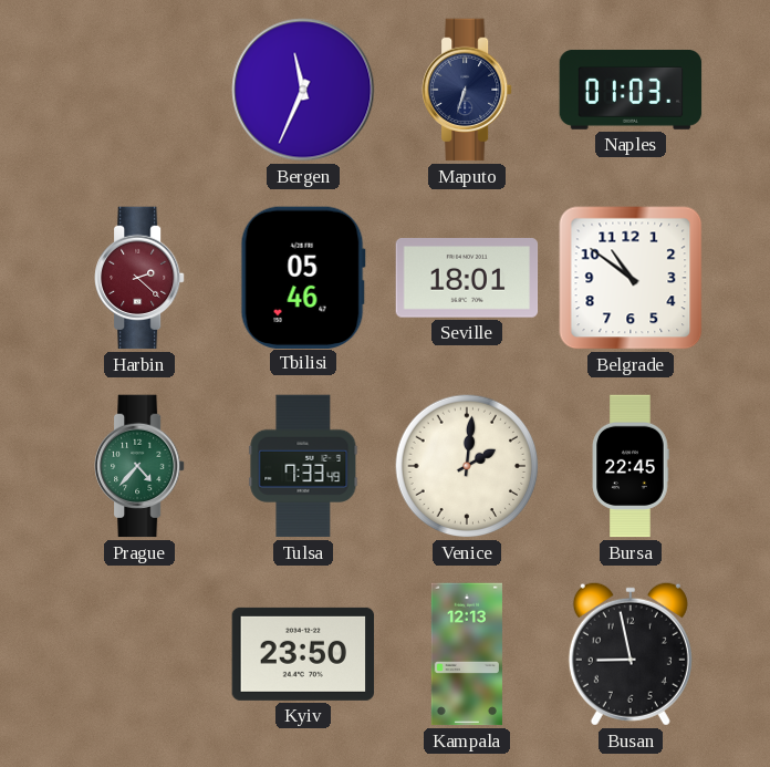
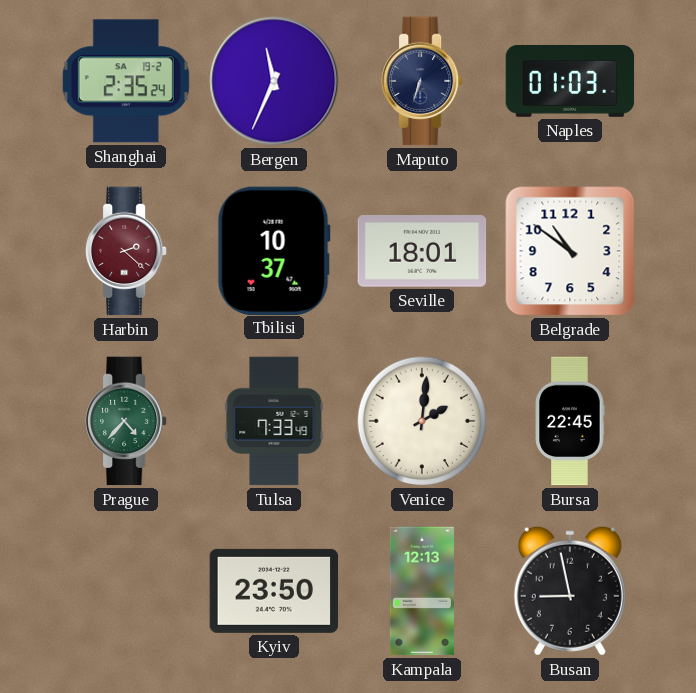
Shanghai: none -> 2:35
Tbilisi: 05:46 -> 10:37
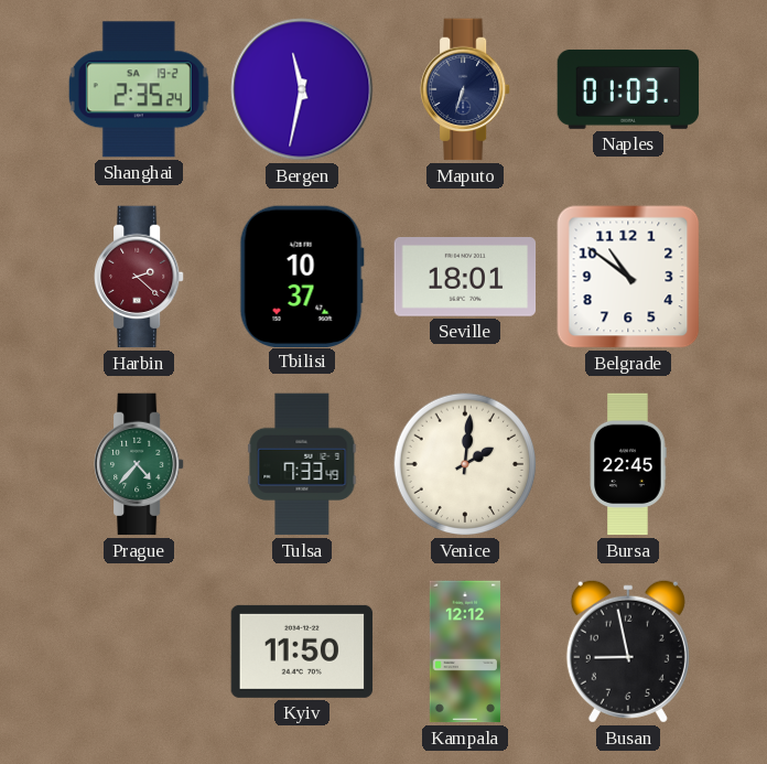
Bergen: 11:34 -> 11:32
Kyiv: 23:50 -> 11:50
Kampala: 12:13 -> 12:12
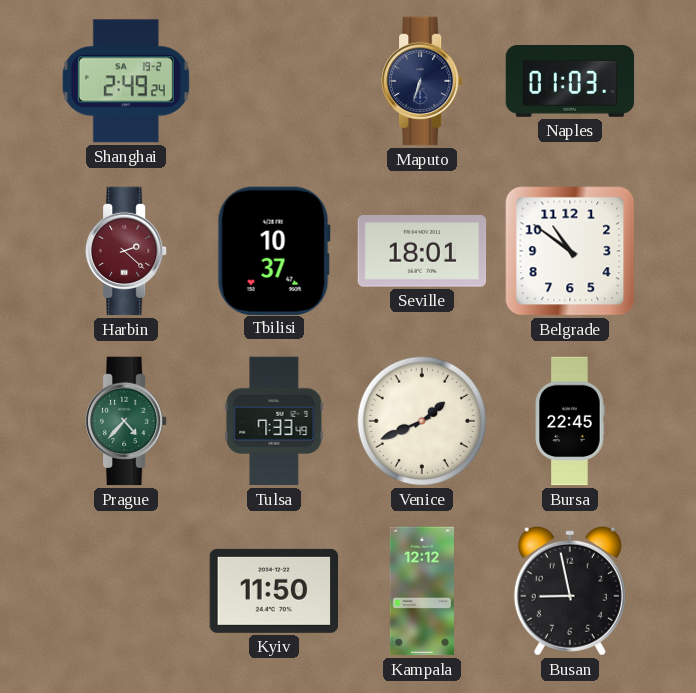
Shanghai: 2:35 -> 2:49
Bergen: 11:32 -> none
Venice: 2:01 -> 1:41
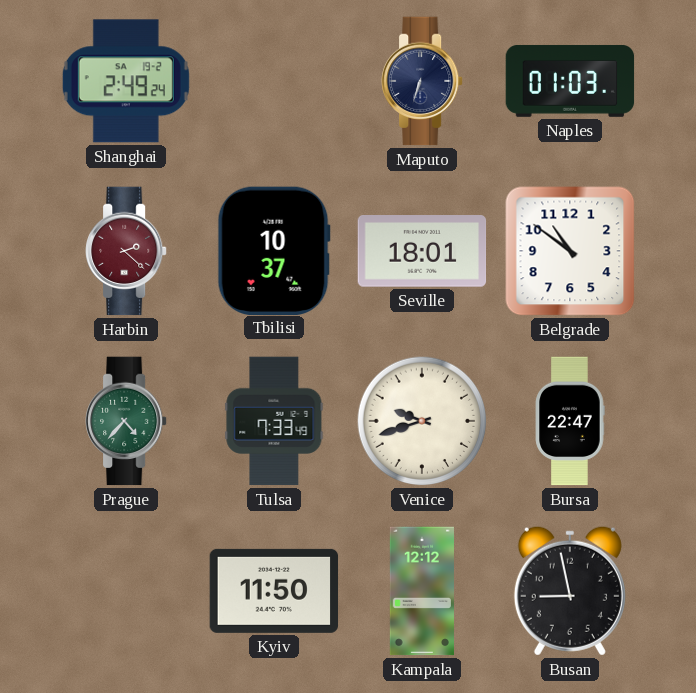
Venice: 1:41 -> 9:42
Bursa: 22:45 -> 22:47
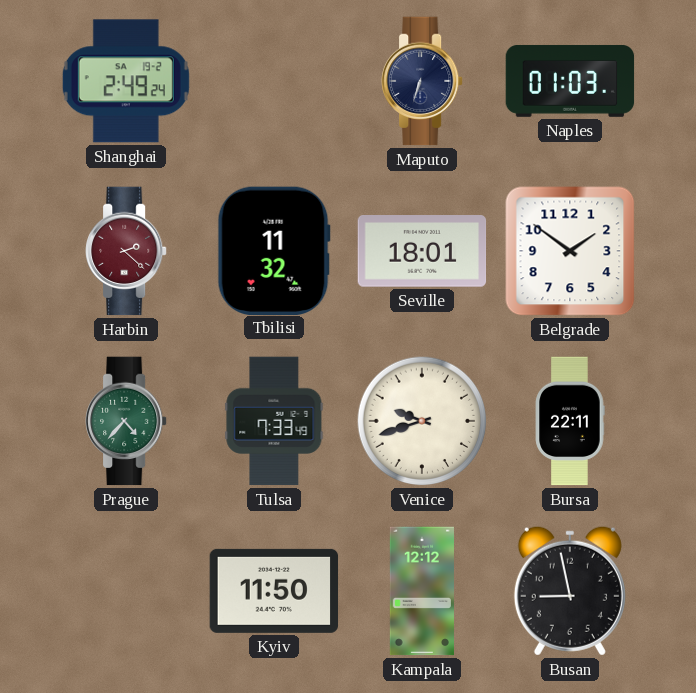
Tbilisi: 10:37 -> 11:32
Belgrade: 10:51 -> 1:51
Bursa: 22:47 -> 22:11
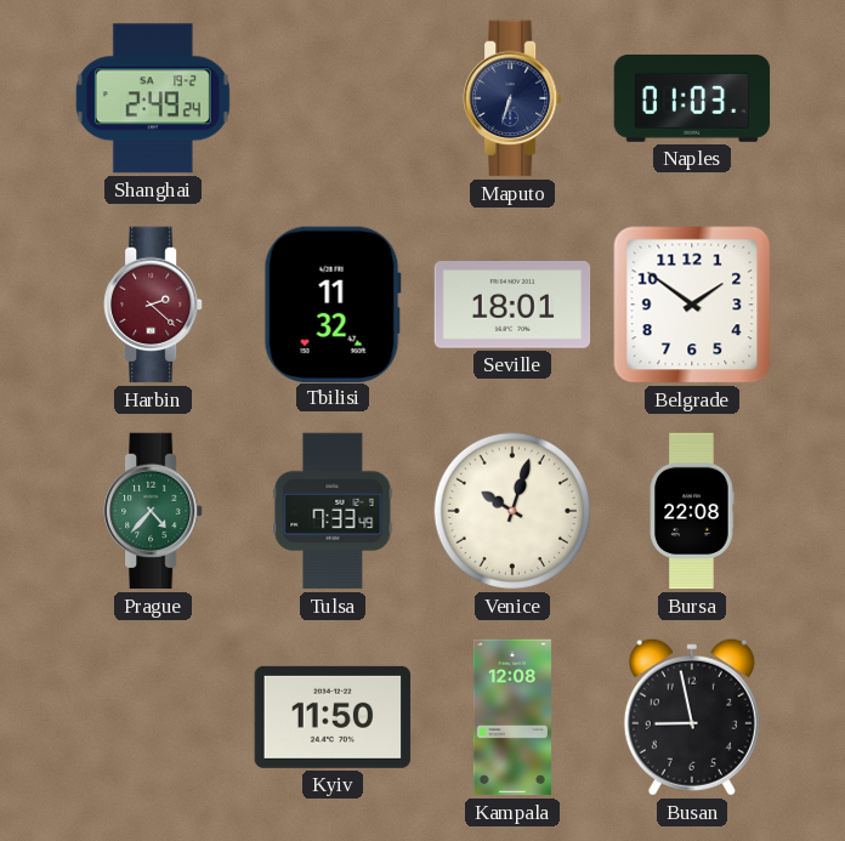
Venice: 9:42 -> 10:03
Bursa: 22:11 -> 22:08
Kampala: 12:12 -> 12:08
